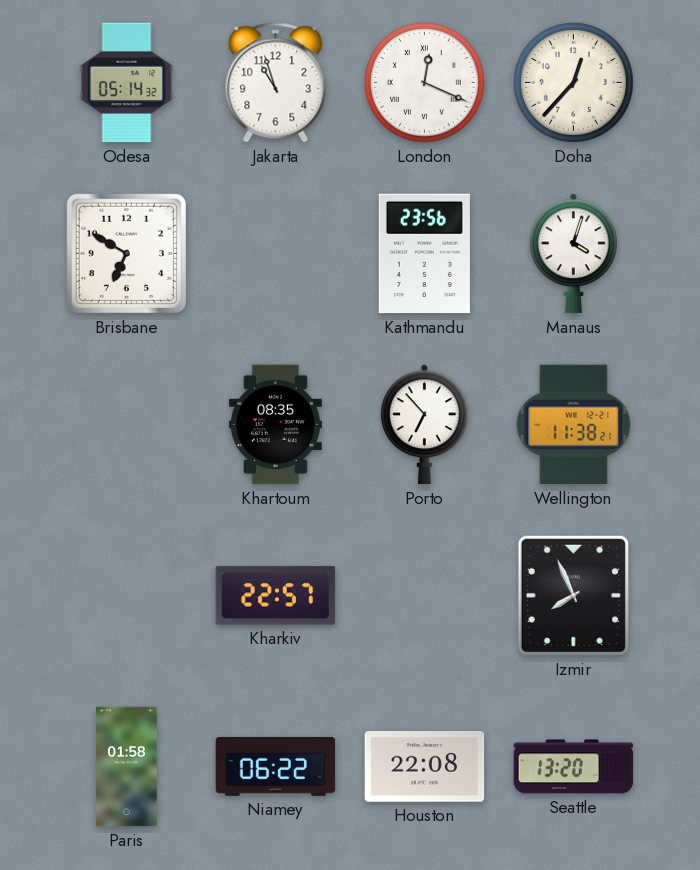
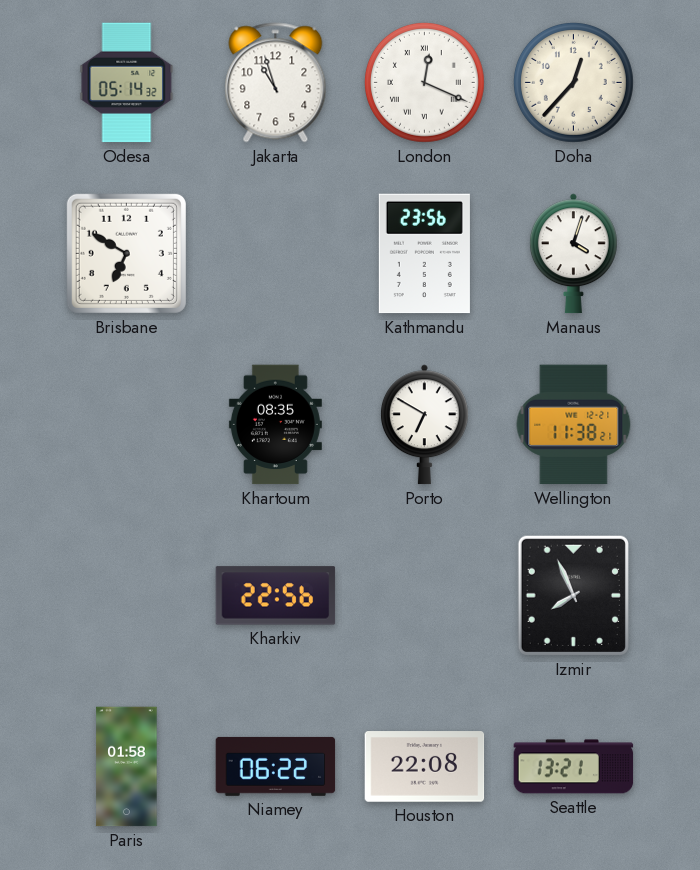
Porto: 6:53 -> 6:50
Kharkiv: 22:57 -> 22:56
Seattle: 13:20 -> 13:21
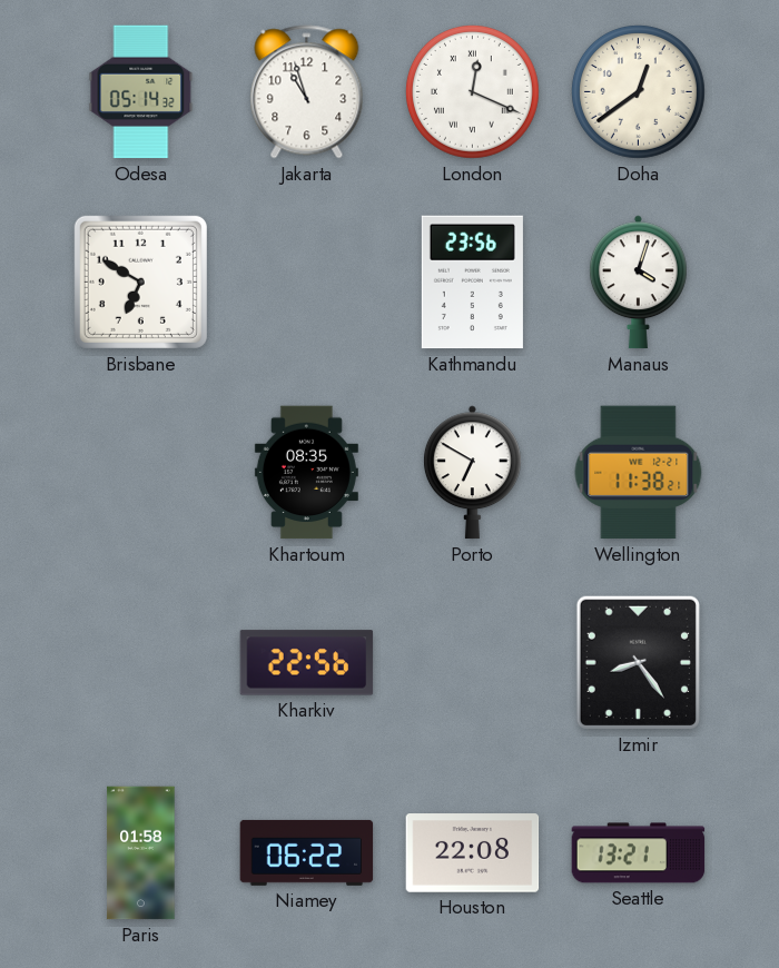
Doha: 12:37 -> 12:39
Izmir: 7:56 -> 8:24
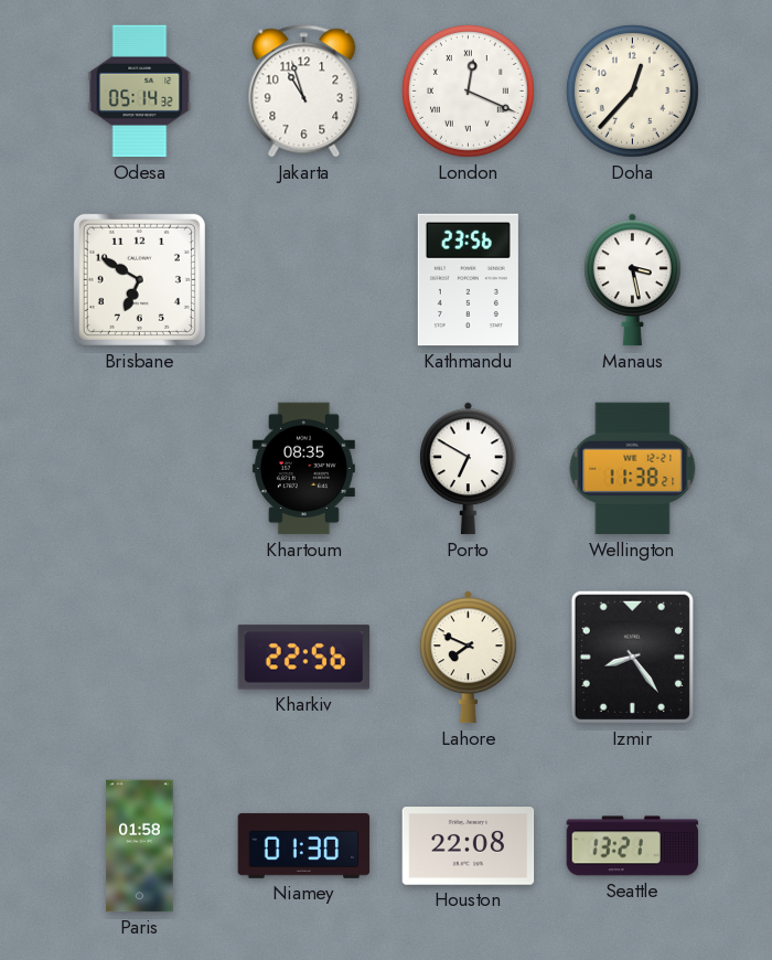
Doha: 12:39 -> 12:37
Manaus: 4:03 -> 3:28
Lahore: none -> 7:49
Niamey: 06:22 -> 01:30
